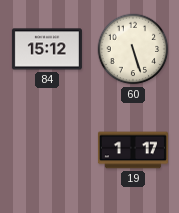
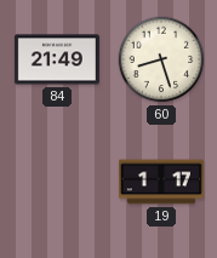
84: 15:12 -> 21:49
60: 5:27 -> 8:27
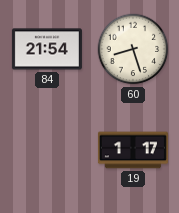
84: 21:49 -> 21:54
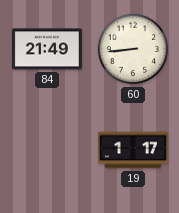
84: 21:54 -> 21:49
60: 8:27 -> 8:44
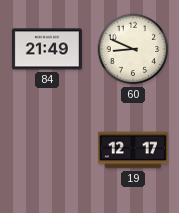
60: 8:44 -> 8:49
19: 1:17 -> 12:17
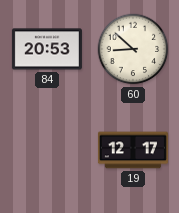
84: 21:49 -> 20:53
60: 8:49 -> 8:52
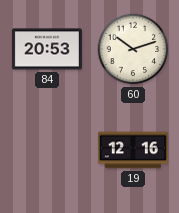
60: 8:52 -> 10:12
19: 12:17 -> 12:16
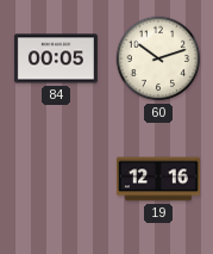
84: 20:53 -> 00:05
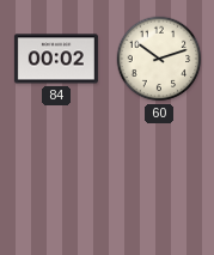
84: 00:05 -> 00:02
19: 12:16 -> none
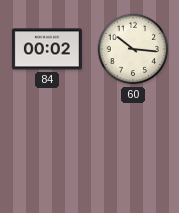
60: 10:12 -> 10:16
